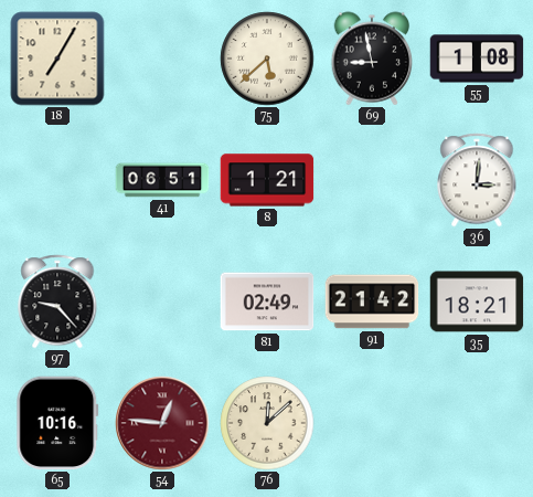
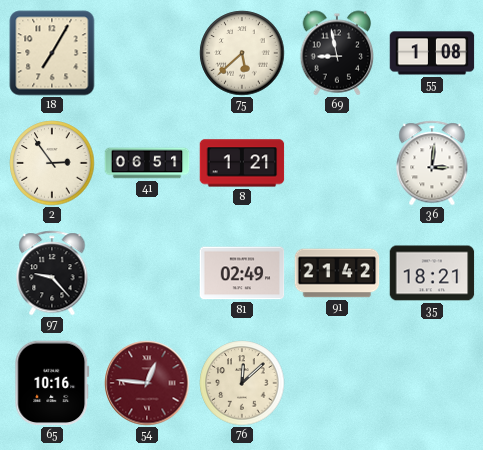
2: none -> 2:54
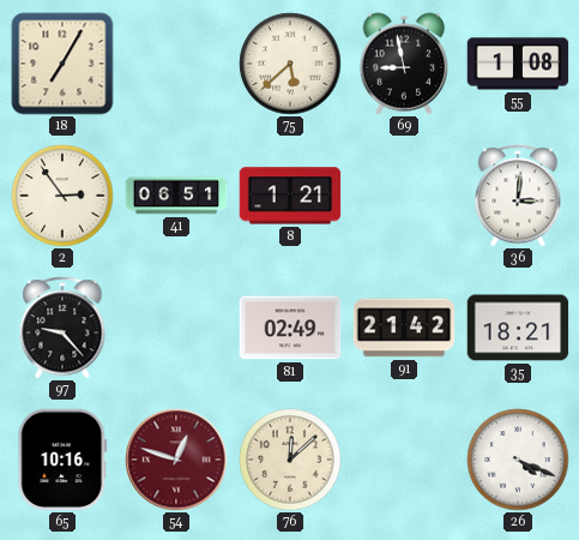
54: 12:46 -> 12:48
26: none -> 4:19
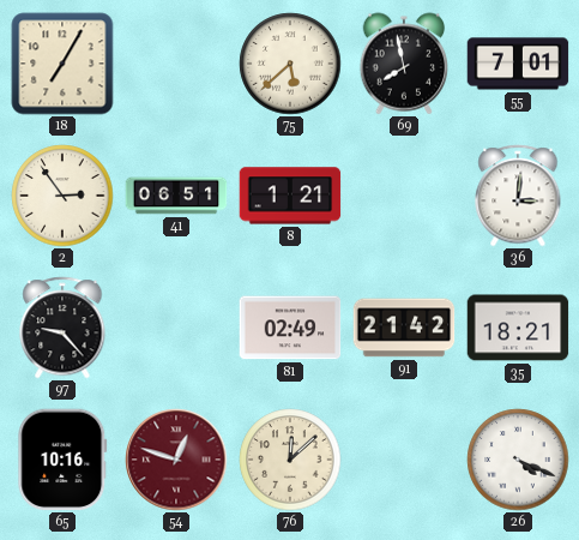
69: 8:58 -> 7:58
55: 1:08 -> 7:01
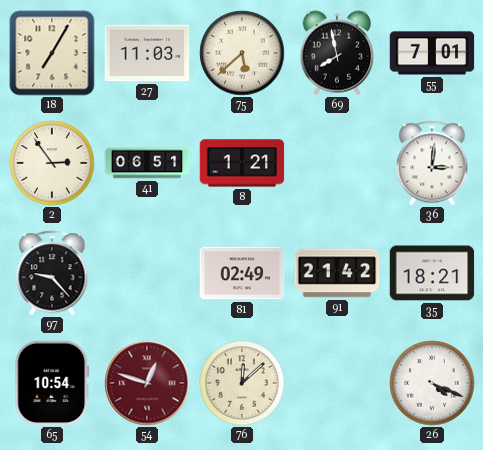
27: none -> 11:03
65: 10:16 -> 10:54
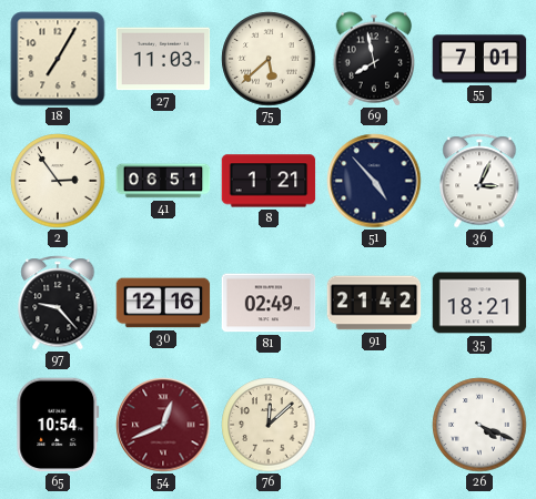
51: none -> 4:53
36: 3:01 -> 3:04
30: none -> 12:16
54: 12:48 -> 12:41
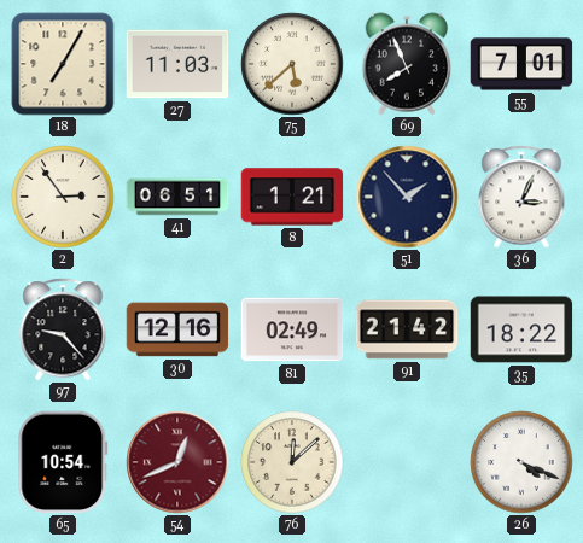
69: 7:58 -> 7:56
51: 4:53 -> 1:53
35: 18:21 -> 18:22
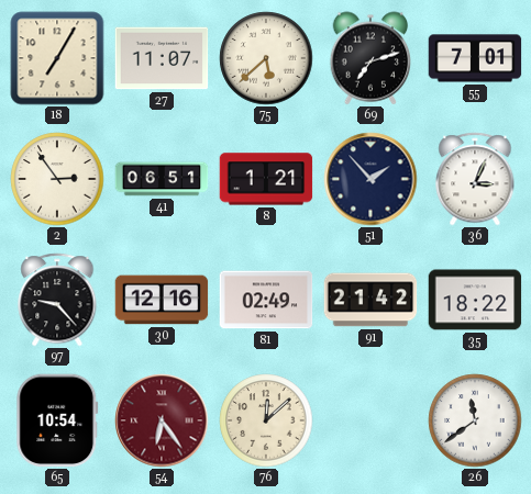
27: 11:03 -> 11:07
69: 7:56 -> 7:12
54: 12:41 -> 6:24
26: 4:19 -> 11:39
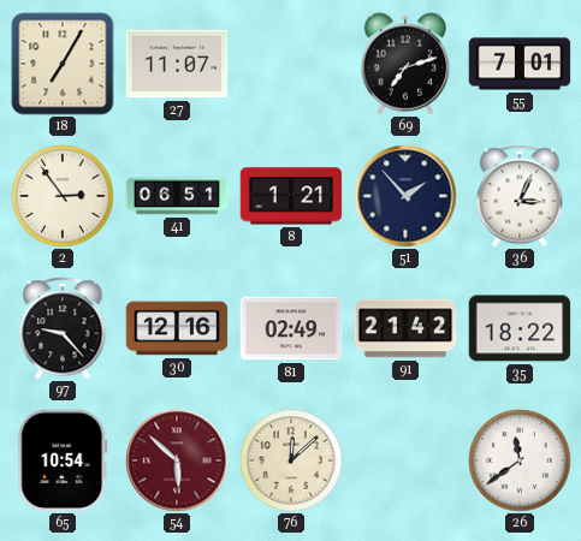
75: 5:38 -> none
54: 6:24 -> 5:52
